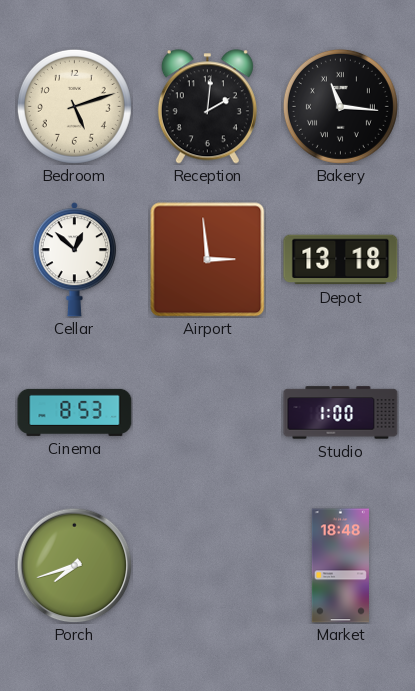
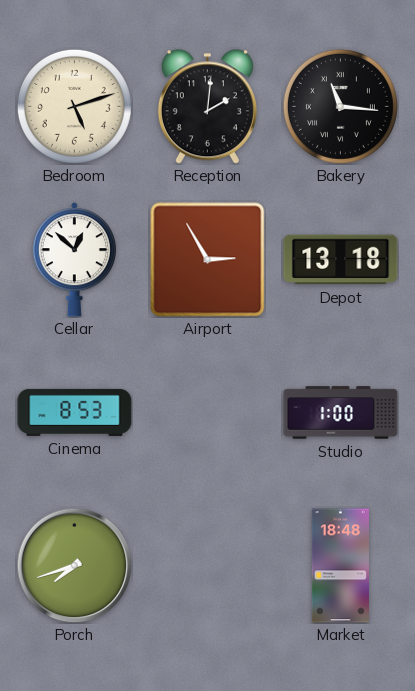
Airport: 2:59 -> 2:55
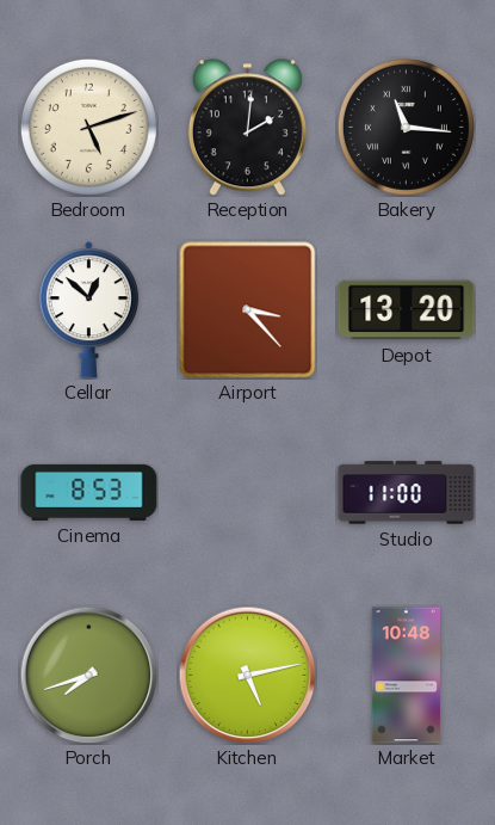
Airport: 2:55 -> 3:23
Depot: 13:18 -> 13:20
Studio: 1:00 -> 11:00
Kitchen: none -> 5:13
Market: 18:48 -> 10:48
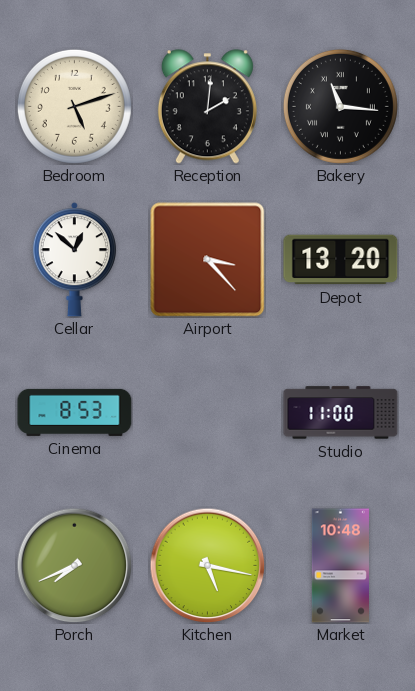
Porch: 7:42 -> 7:41
Kitchen: 5:13 -> 5:17
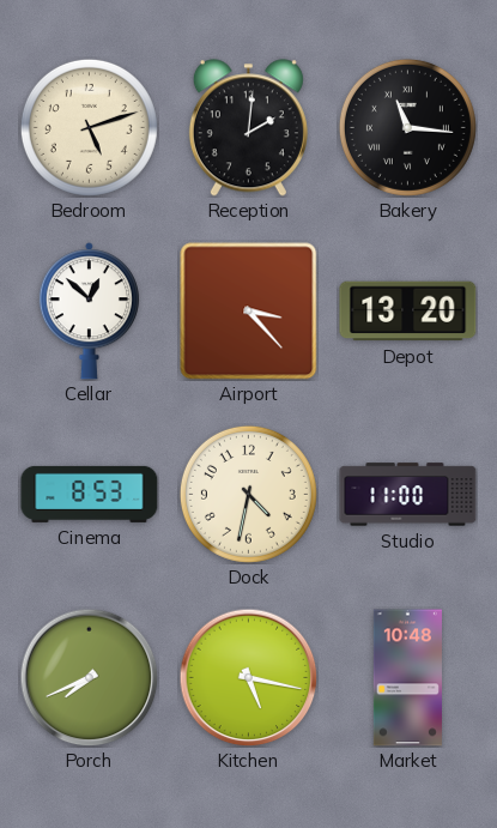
Dock: none -> 4:32
